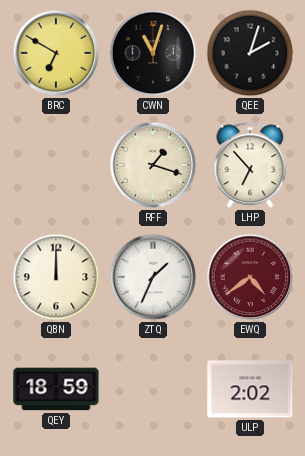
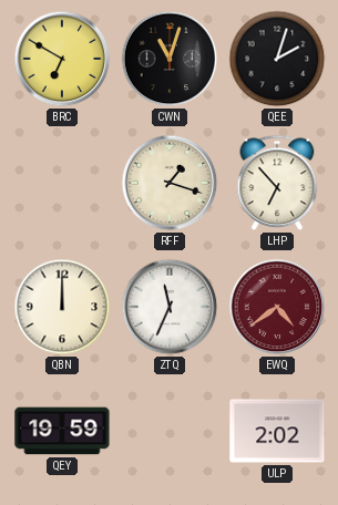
ZTQ: 1:34 -> 11:34
QEY: 18:59 -> 19:59
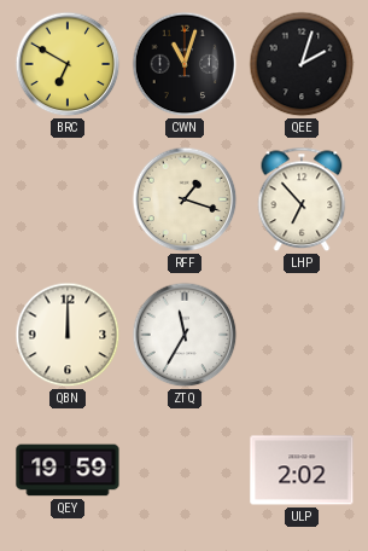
ZTQ: 11:34 -> 11:35
EWQ: 4:39 -> none
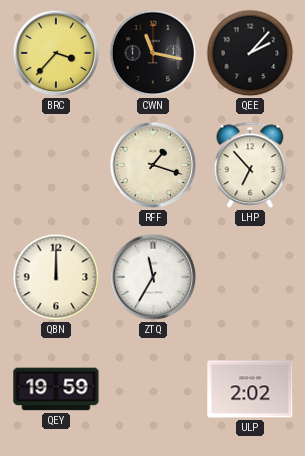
BRC: 6:50 -> 3:37
CWN: 11:03 -> 11:17
QEE: 2:03 -> 2:07
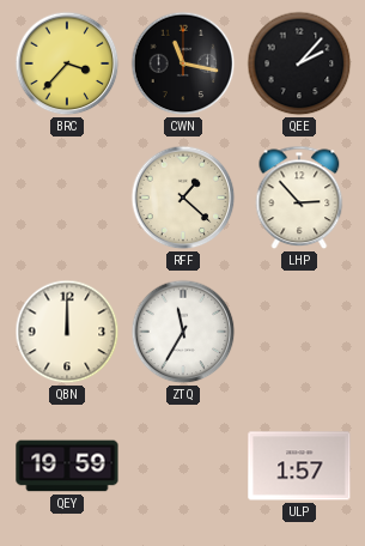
RFF: 1:18 -> 1:22
LHP: 6:53 -> 2:53
ULP: 2:02 -> 1:57
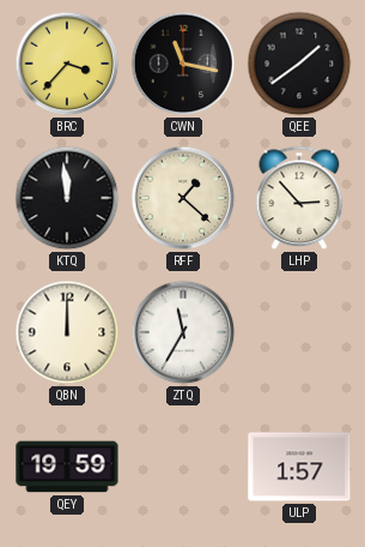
QEE: 2:07 -> 1:39
KTQ: none -> 11:59
